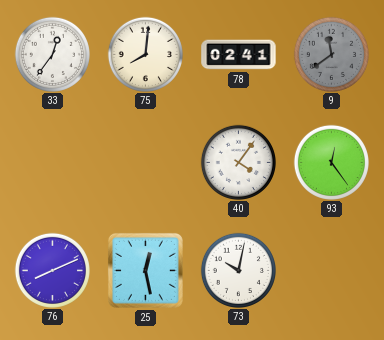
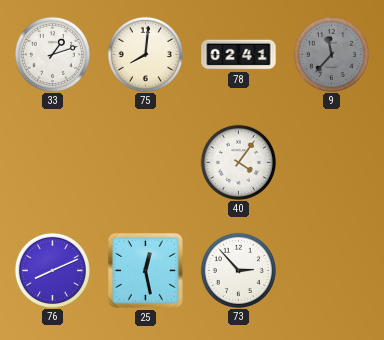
33: 12:36 -> 1:12
9: 11:39 -> 11:37
93: 12:24 -> none
73: 10:02 -> 2:53
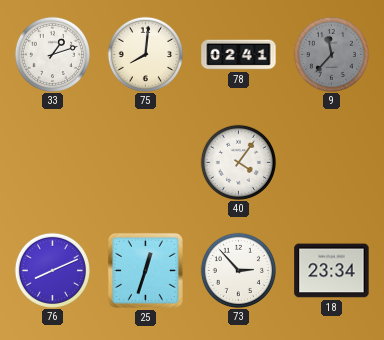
25: 12:28 -> 12:33
18: none -> 23:34
